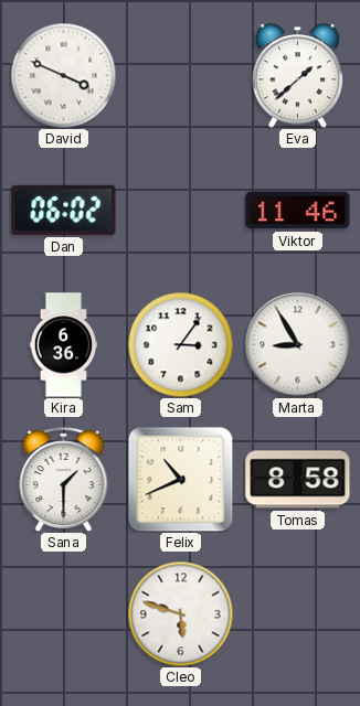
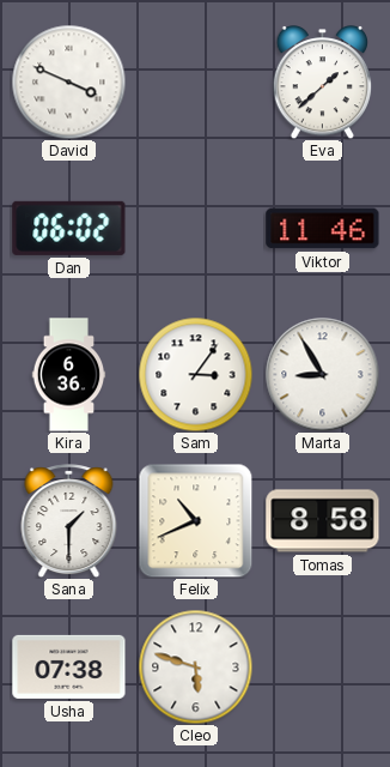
Usha: none -> 07:38
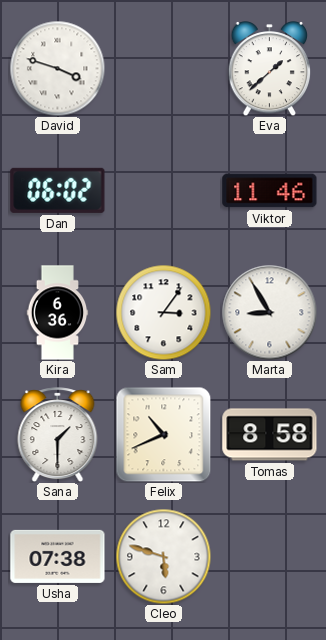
David: 3:49 -> 3:48
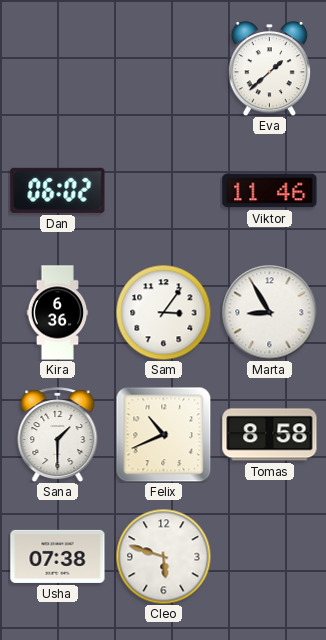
David: 3:48 -> none
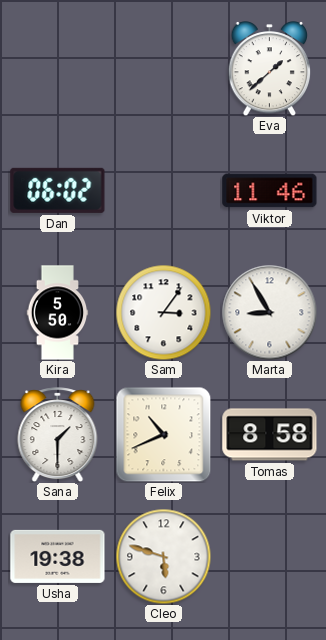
Kira: 6:36 -> 5:50
Usha: 07:38 -> 19:38
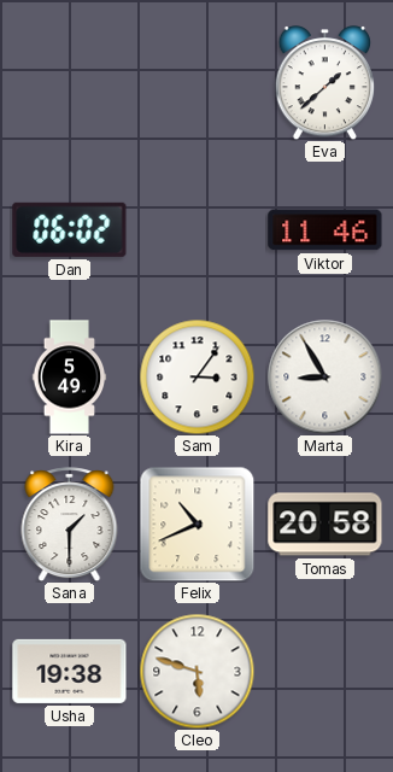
Kira: 5:50 -> 5:49
Tomas: 8:58 -> 20:58
